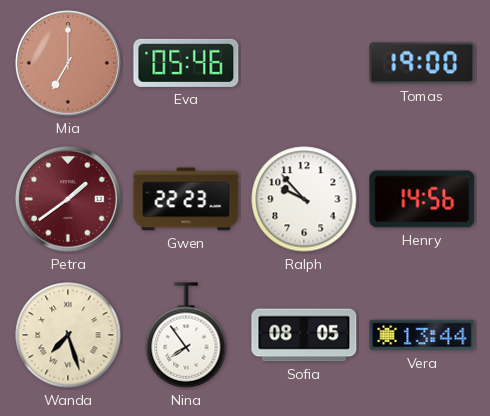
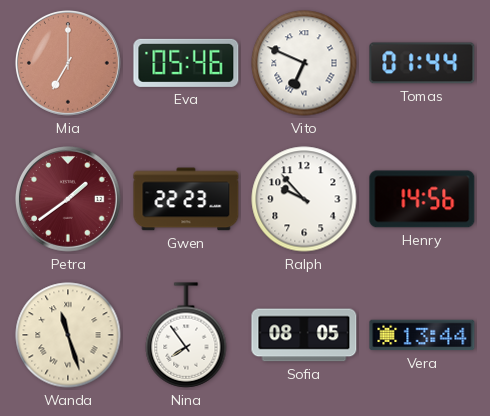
Vito: none -> 6:49
Tomas: 19:00 -> 01:44
Wanda: 7:27 -> 11:27
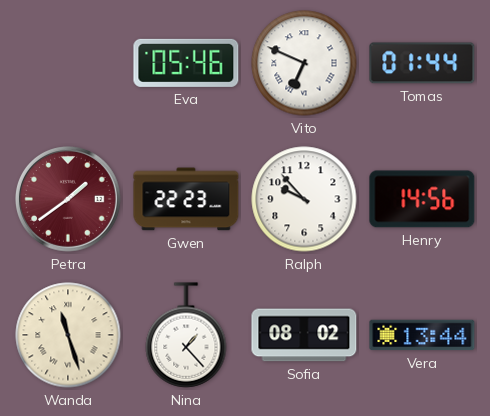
Mia: 7:00 -> none
Nina: 7:54 -> 1:23
Sofia: 08:05 -> 08:02
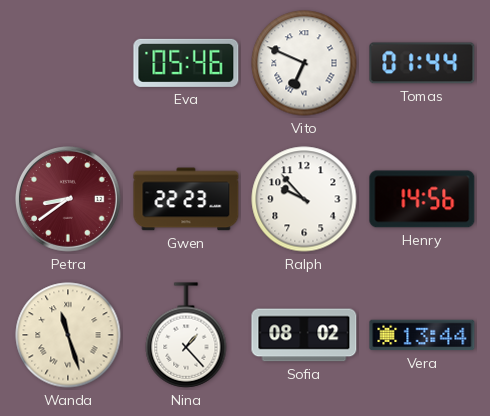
Petra: 1:39 -> 8:39
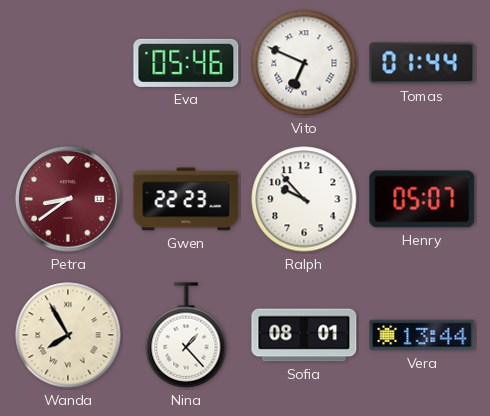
Henry: 14:56 -> 05:07
Wanda: 11:27 -> 7:55
Sofia: 08:02 -> 08:01
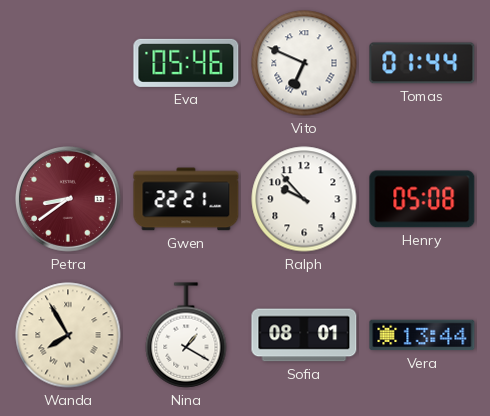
Gwen: 22:23 -> 22:21
Henry: 05:07 -> 05:08
Nina: 1:23 -> 1:20
